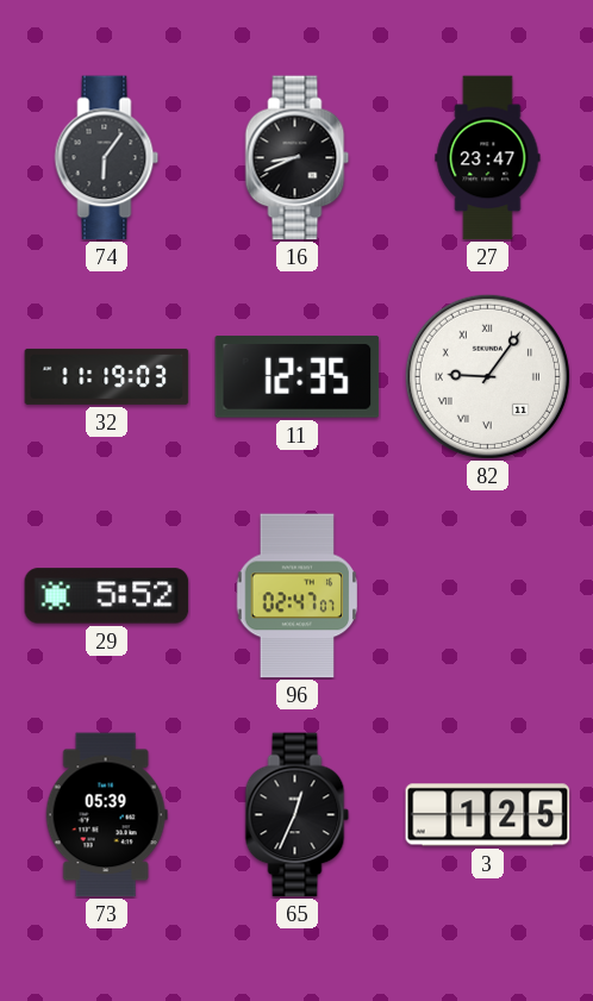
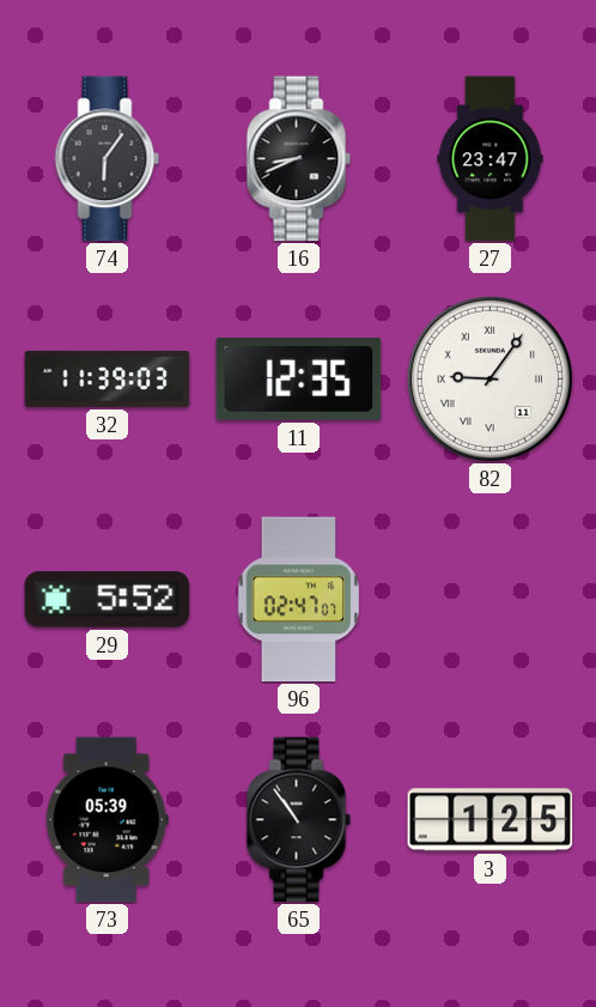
32: 11:19 -> 11:39
65: 12:34 -> 10:54
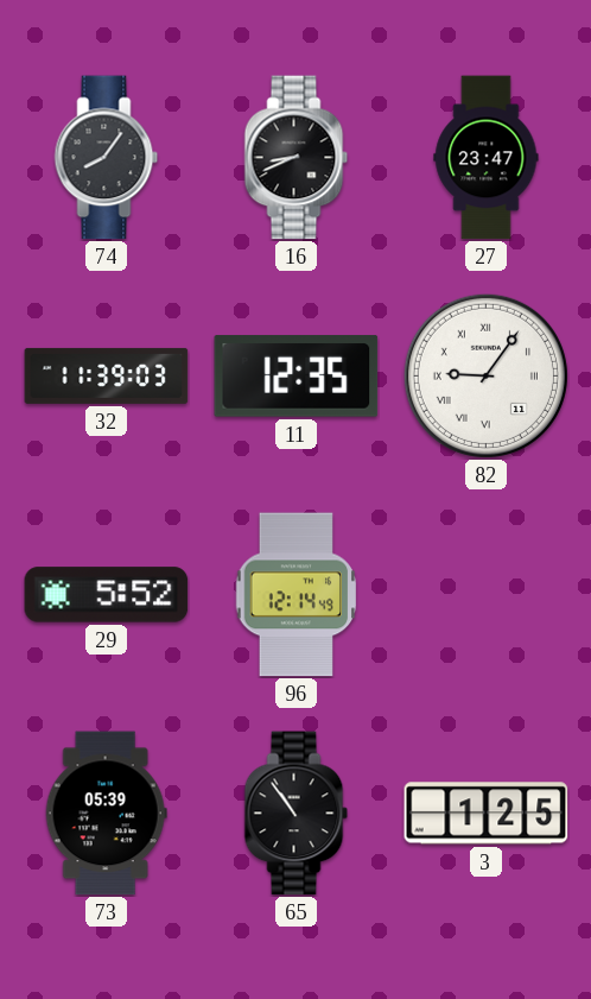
74: 6:06 -> 8:06
96: 02:47 -> 12:14
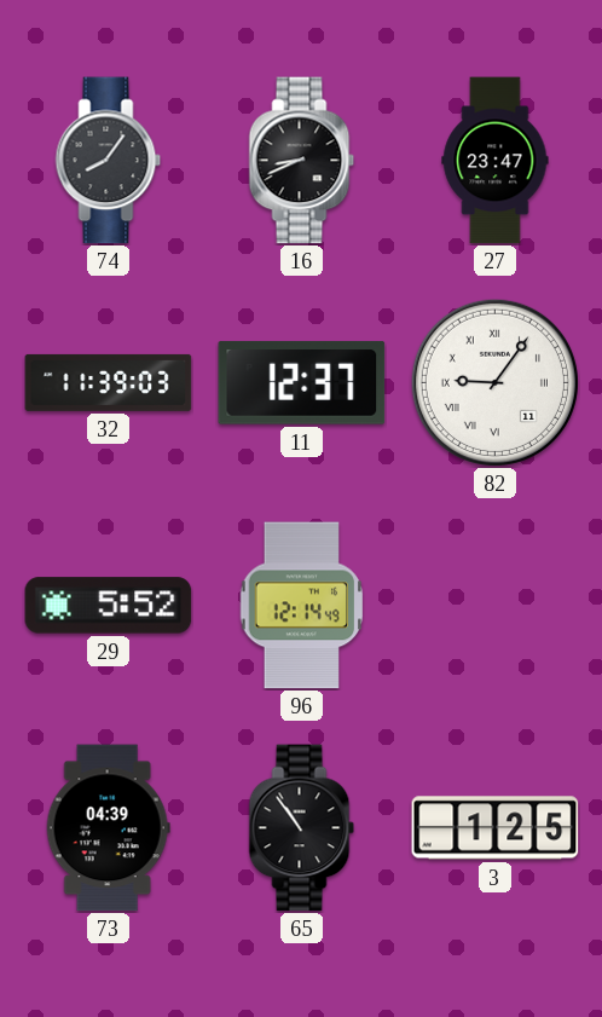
11: 12:35 -> 12:37
73: 05:39 -> 04:39
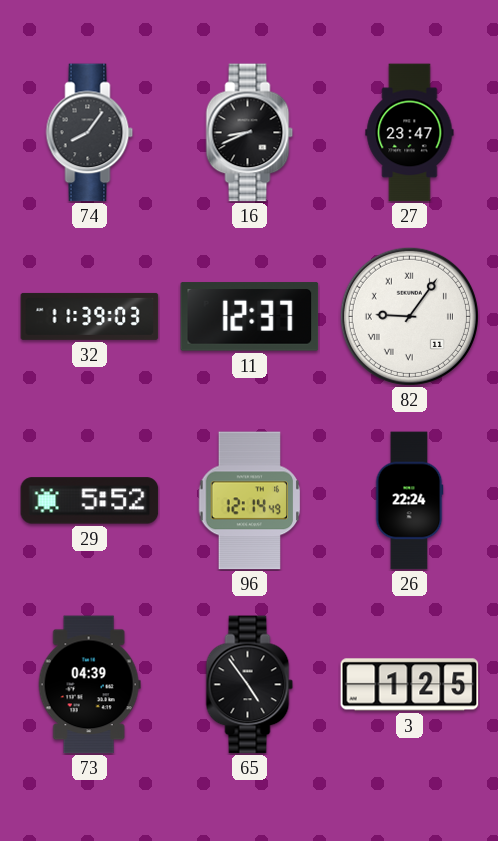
26: none -> 22:24
65: 10:54 -> 4:54
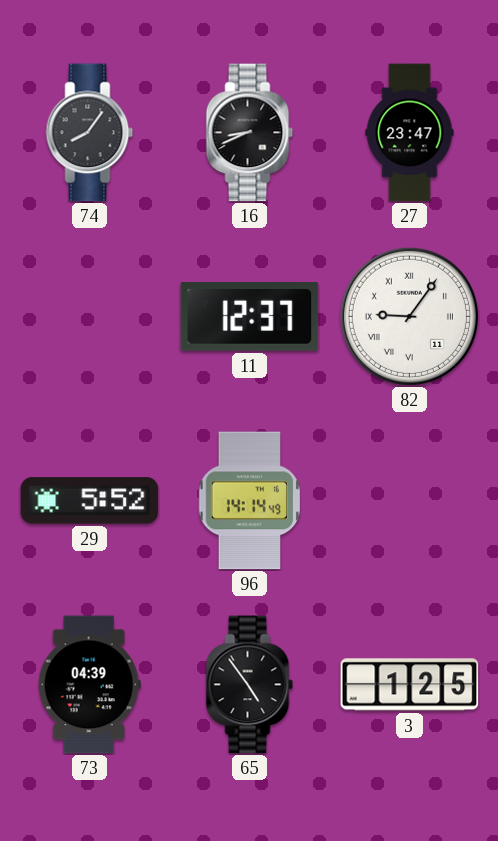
32: 11:39 -> none
96: 12:14 -> 14:14
26: 22:24 -> none
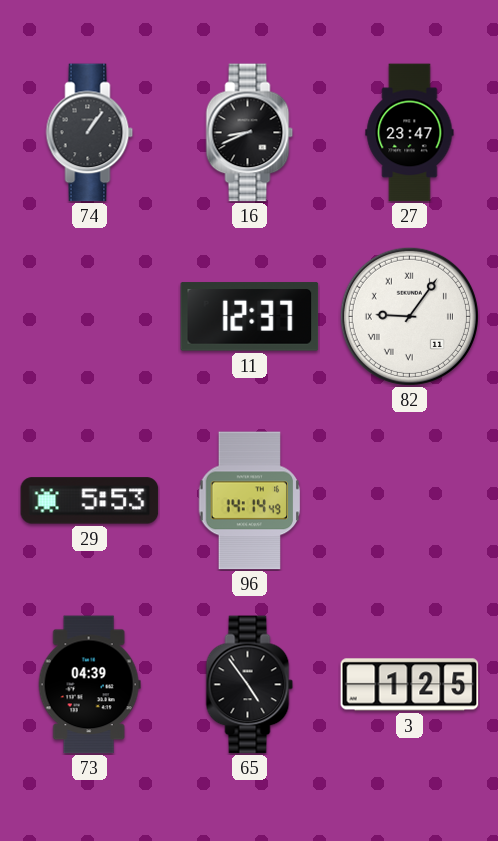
74: 8:06 -> 1:06
29: 5:52 -> 5:53
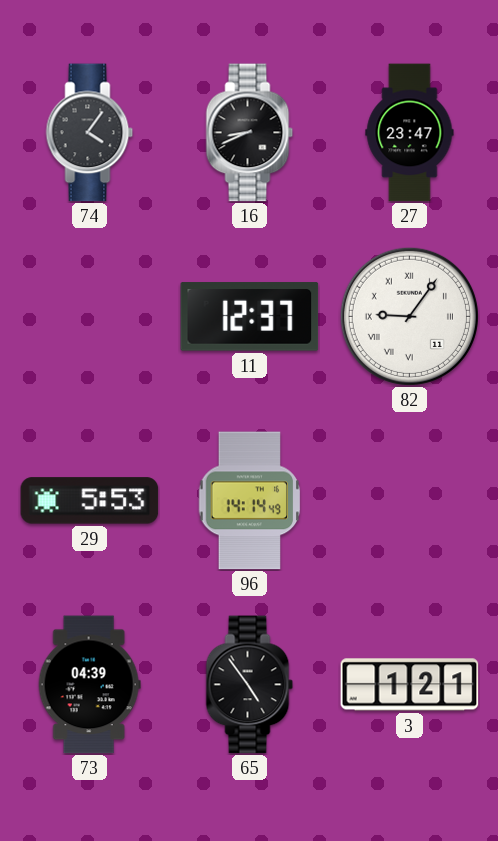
74: 1:06 -> 4:06
3: 1:25 -> 1:21
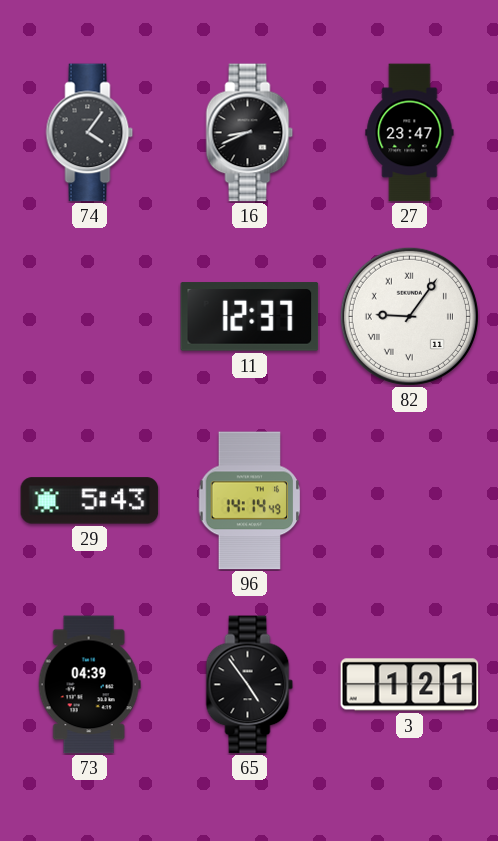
29: 5:53 -> 5:43
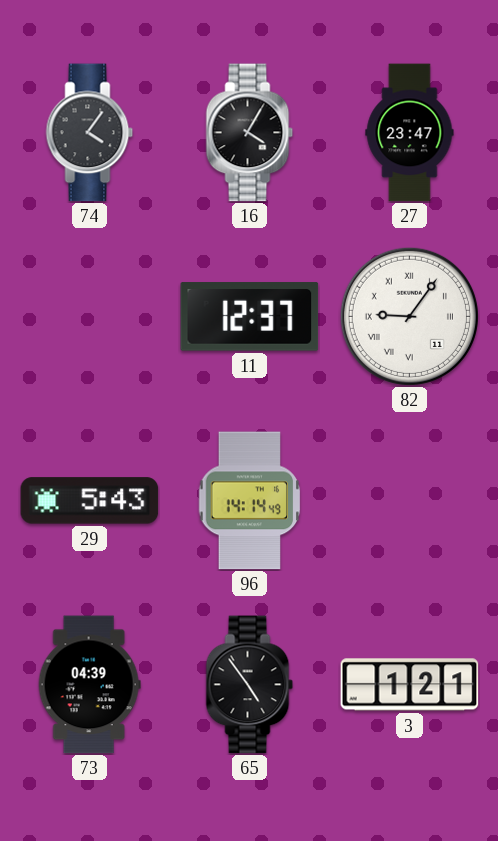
16: 8:41 -> 4:05
